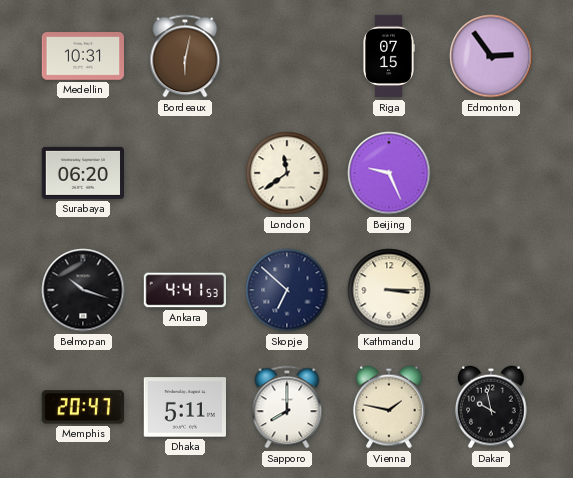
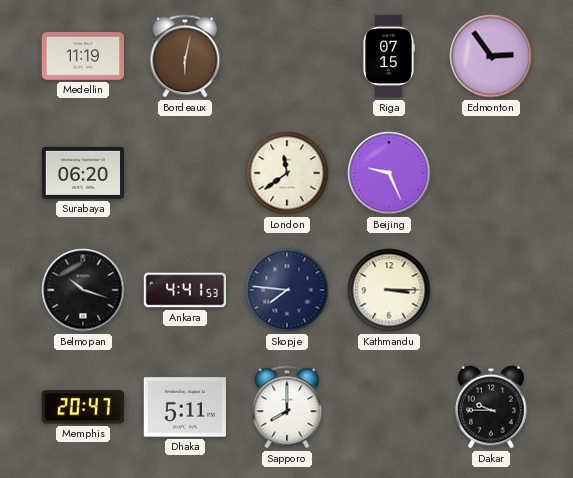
Medellin: 10:31 -> 11:19
Skopje: 6:52 -> 7:46
Vienna: 1:47 -> none
Dakar: 9:58 -> 9:45
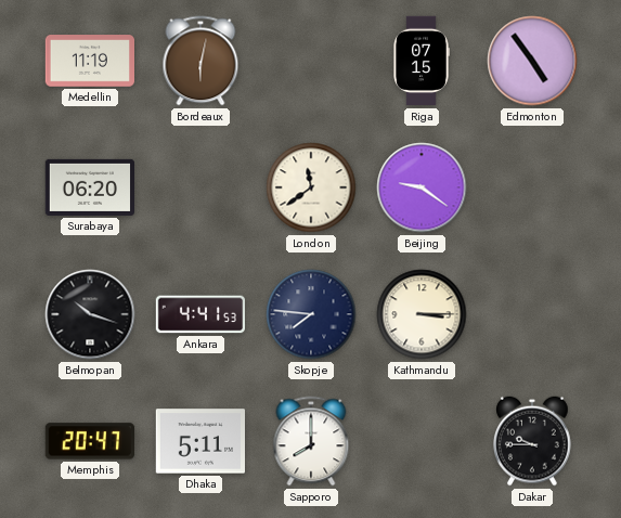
Edmonton: 2:54 -> 4:54
Beijing: 9:26 -> 9:21
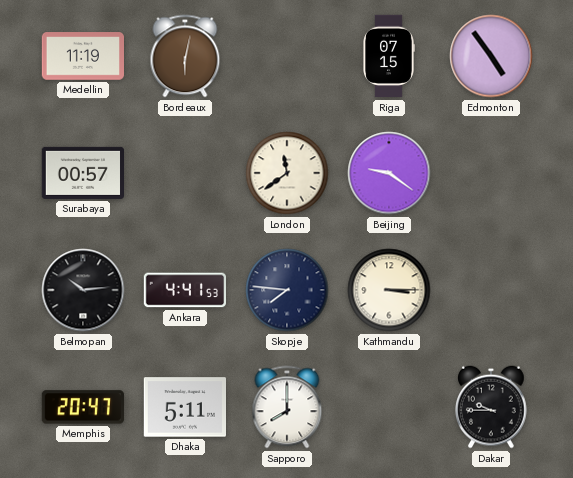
Surabaya: 06:20 -> 00:57
Belmopan: 10:18 -> 10:14
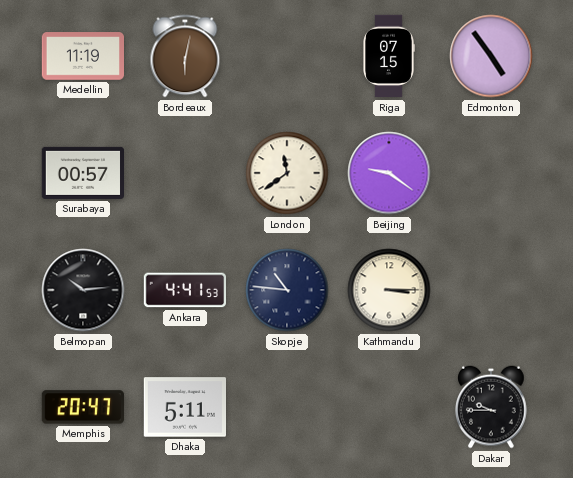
Skopje: 7:46 -> 10:46
Sapporo: 8:00 -> none
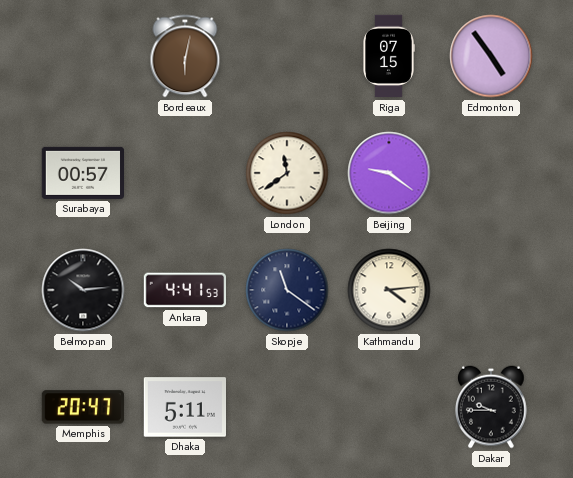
Medellin: 11:19 -> none
Skopje: 10:46 -> 11:21
Kathmandu: 3:15 -> 4:14
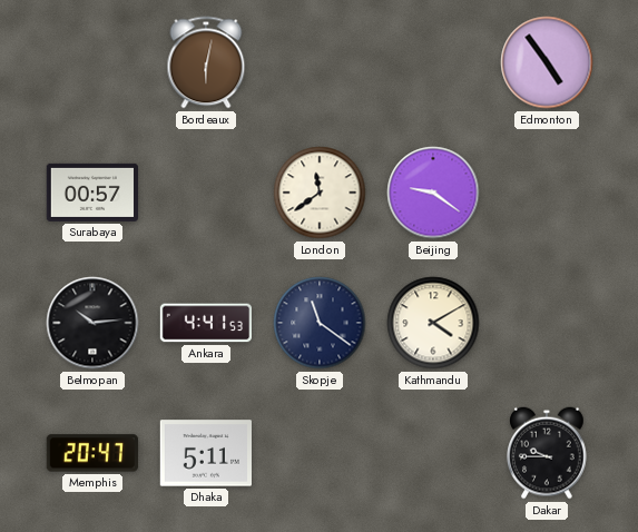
Riga: 07:15 -> none
Kathmandu: 4:14 -> 4:10
